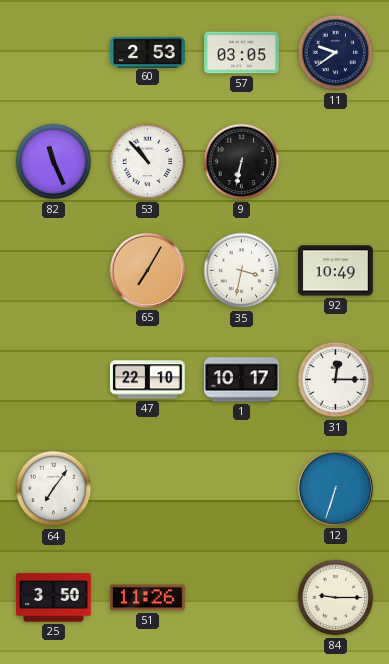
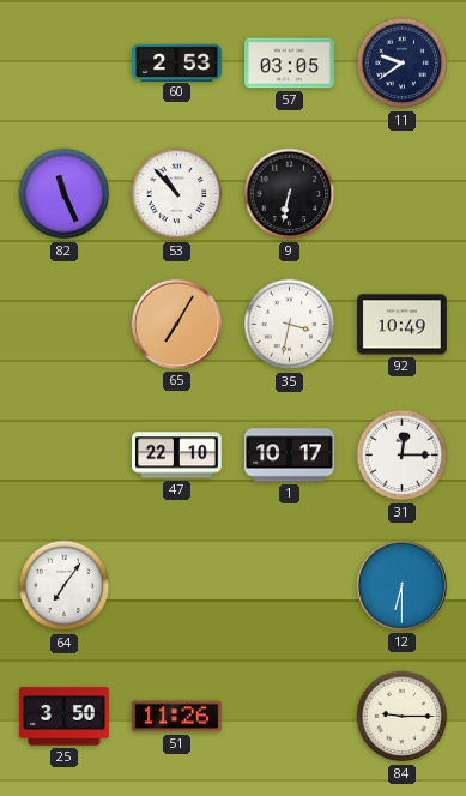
12: 6:33 -> 6:30
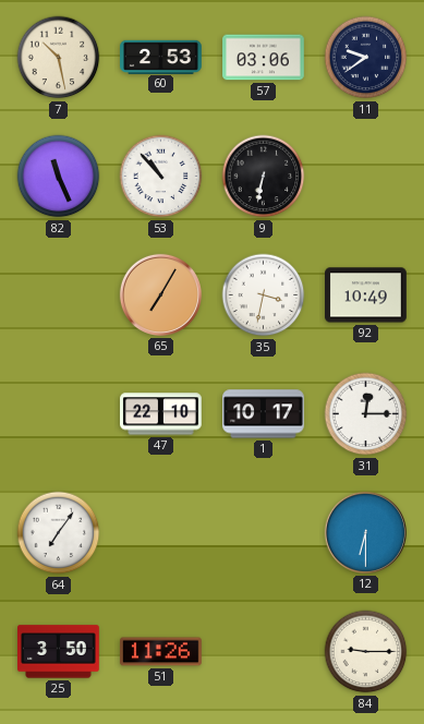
7: none -> 10:28
57: 03:05 -> 03:06
